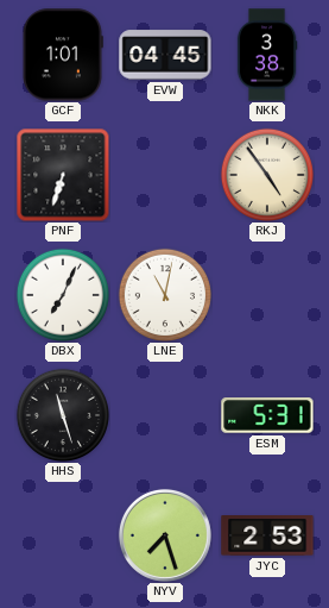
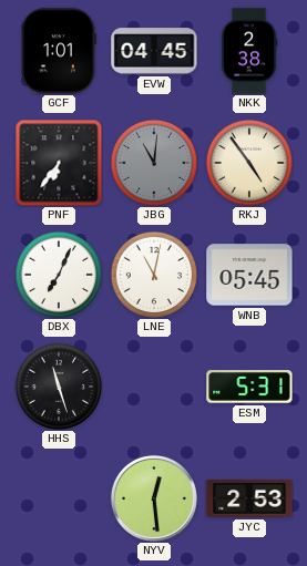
NKK: 3:38 -> 2:38
PNF: 6:33 -> 6:36
JBG: none -> 11:01
WNB: none -> 05:45
NYV: 7:27 -> 12:29
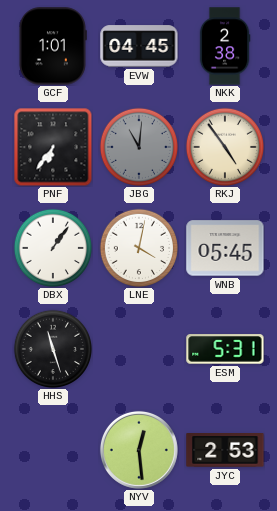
DBX: 7:04 -> 1:06
LNE: 11:02 -> 4:02
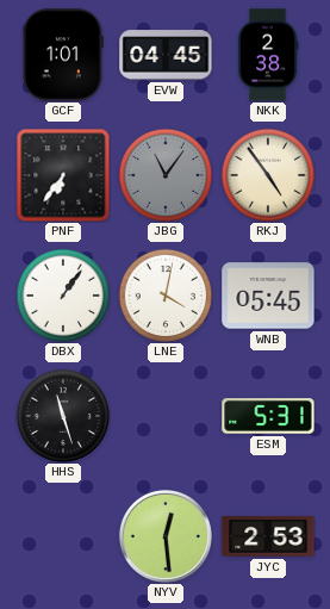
JBG: 11:01 -> 11:06
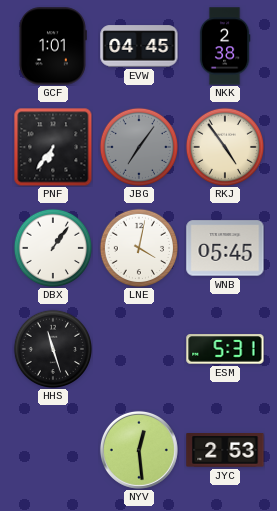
JBG: 11:06 -> 7:06
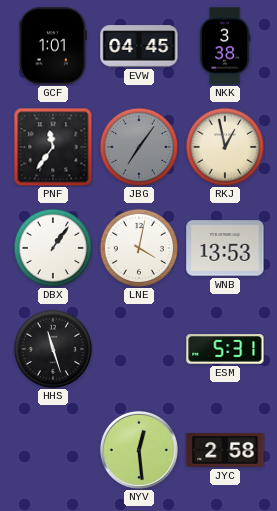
NKK: 2:38 -> 3:38
PNF: 6:36 -> 11:36
RKJ: 4:54 -> 12:58
WNB: 05:45 -> 13:53
JYC: 2:53 -> 2:58
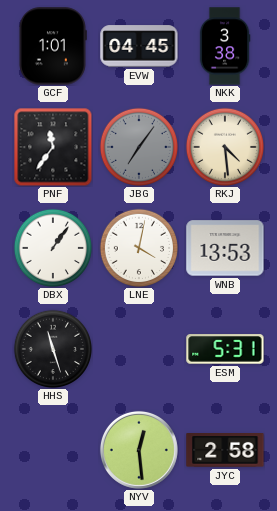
RKJ: 12:58 -> 4:29
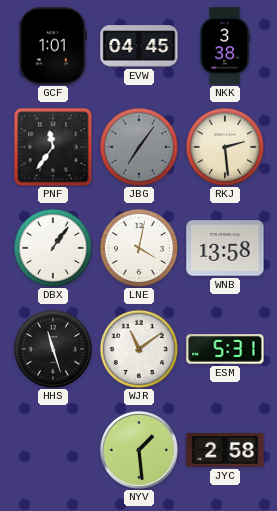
RKJ: 4:29 -> 2:29
WNB: 13:53 -> 13:58
WJR: none -> 11:09
NYV: 12:29 -> 1:29
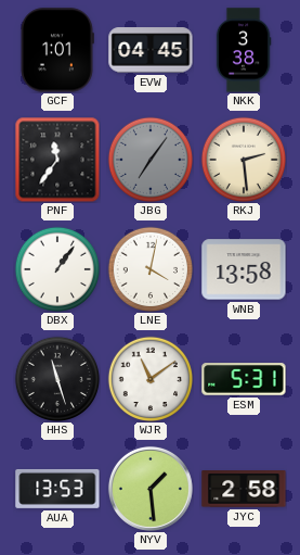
AUA: none -> 13:53
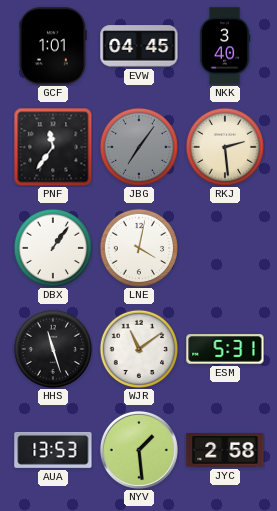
NKK: 3:38 -> 3:40
WNB: 13:58 -> none
